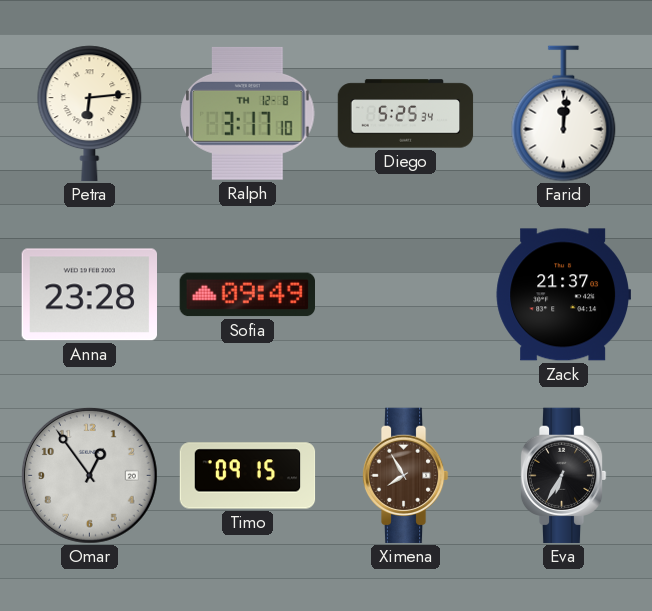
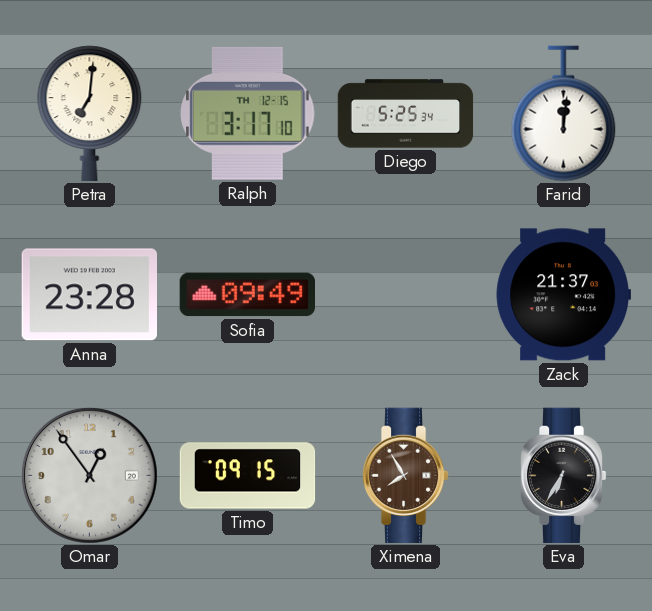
Petra: 6:14 -> 7:01
Ralph date: TH 12-8 -> TH 12-15
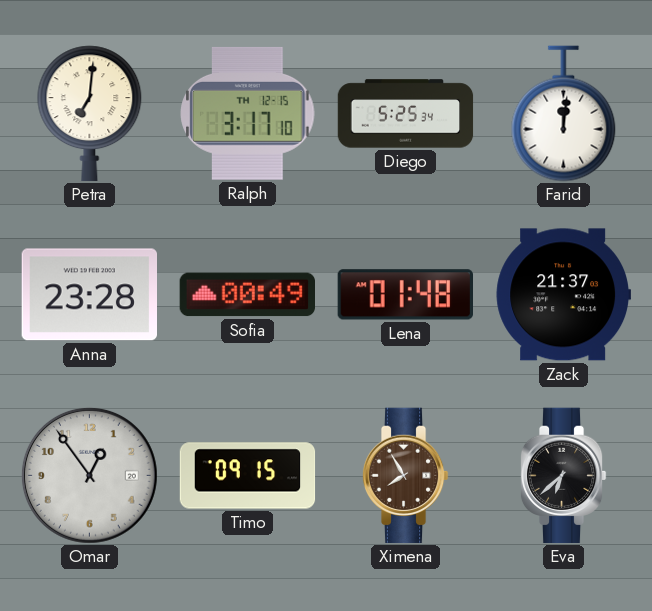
Sofia: 09:49 -> 00:49
Lena: none -> 01:48
Eva: 6:35 -> 6:38
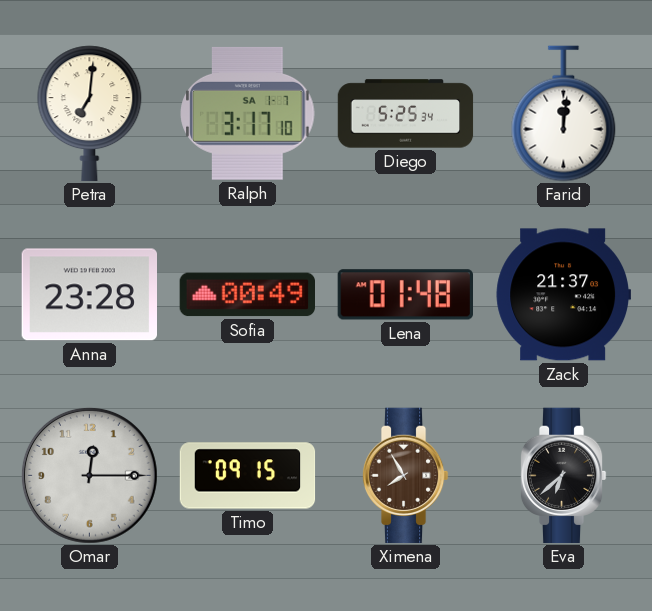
Ralph date: TH 12-15 -> SA 1-7
Omar: 12:54 -> 12:15
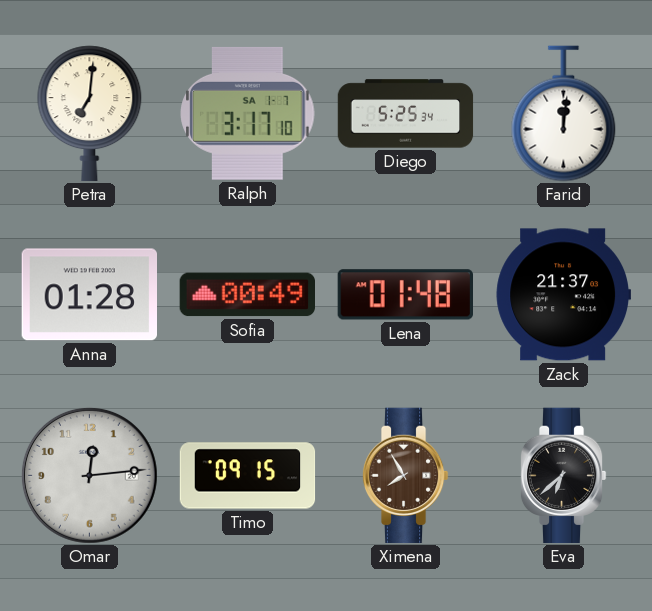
Anna: 23:28 -> 01:28
Omar: 12:15 -> 12:14
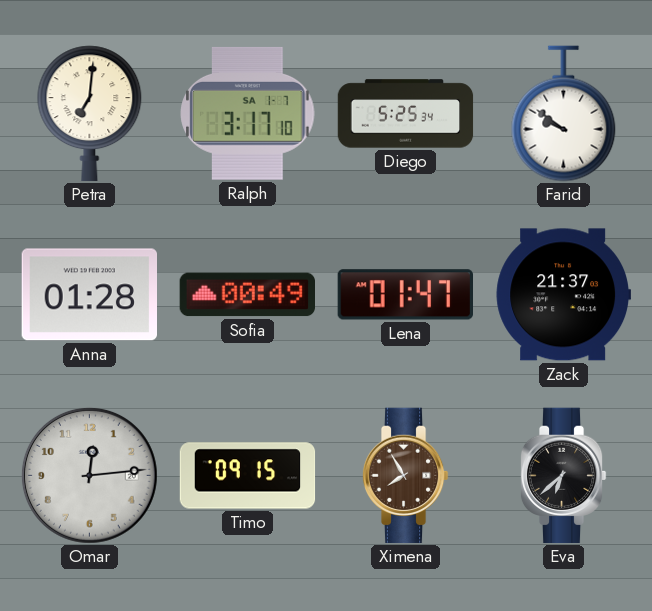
Farid: 12:01 -> 9:51
Lena: 01:48 -> 01:47
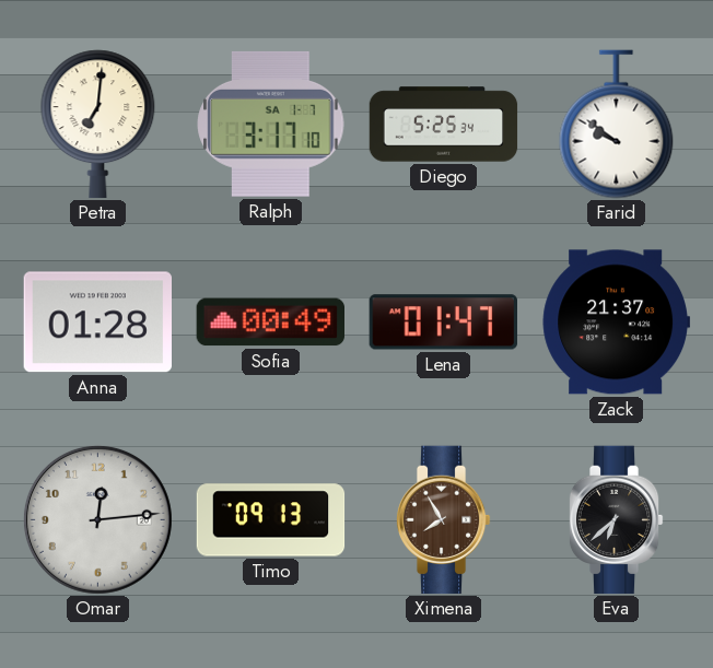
Timo: 09:15 -> 09:13
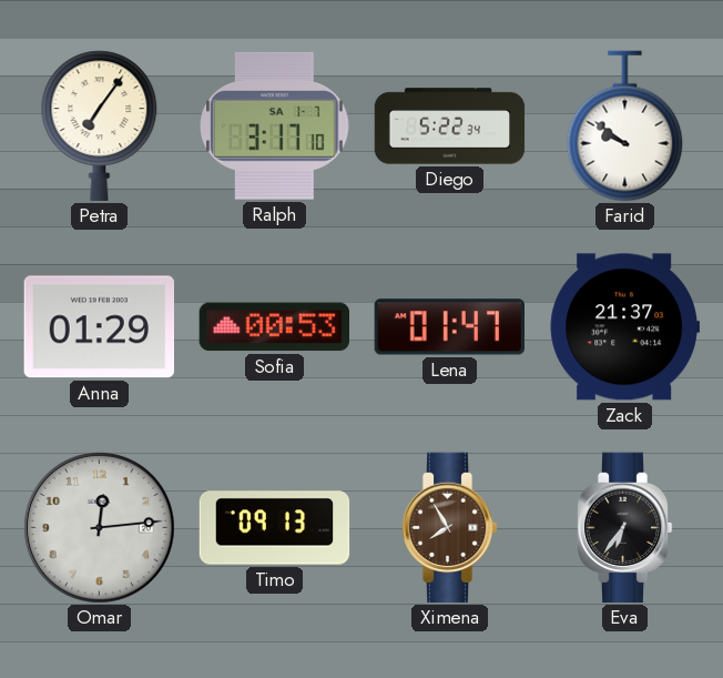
Petra: 7:01 -> 7:06
Diego: 5:25 -> 5:22
Anna: 01:28 -> 01:29
Sofia: 00:49 -> 00:53
Eva: 6:38 -> 6:36
